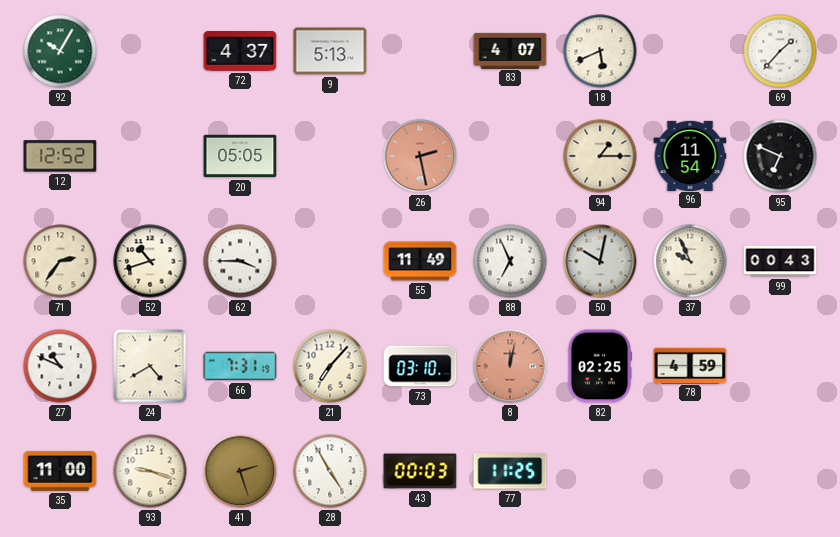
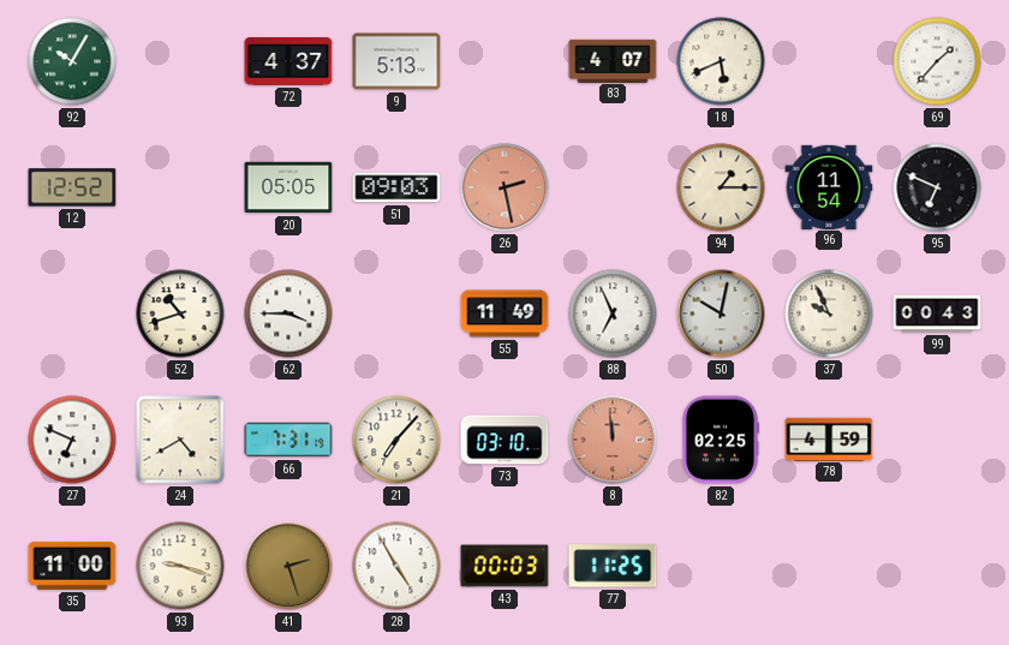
51: none -> 09:03
71: 2:36 -> none
27: 10:49 -> 6:49
8: 12:02 -> 11:59
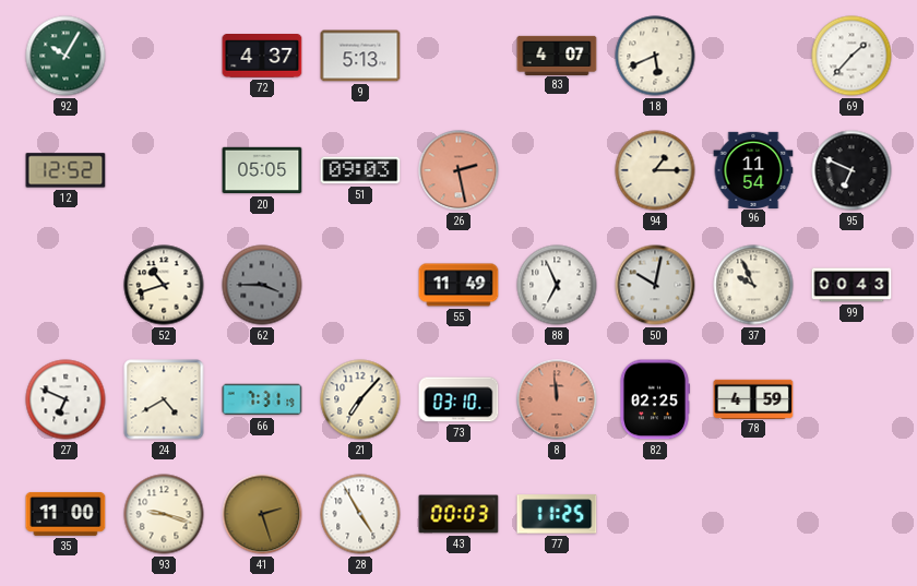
62 dial: white -> grey
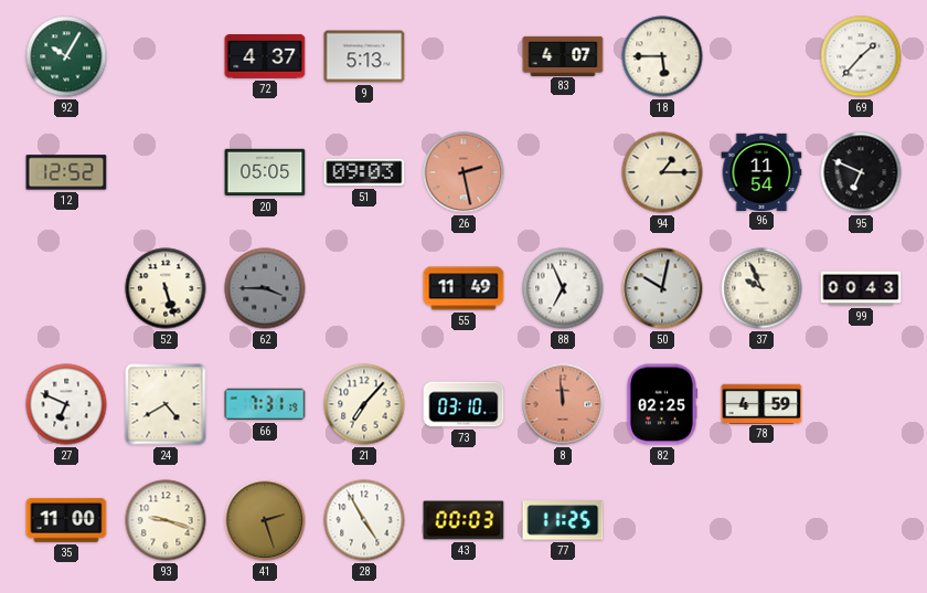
18: 5:41 -> 5:45
52: 10:42 -> 5:27
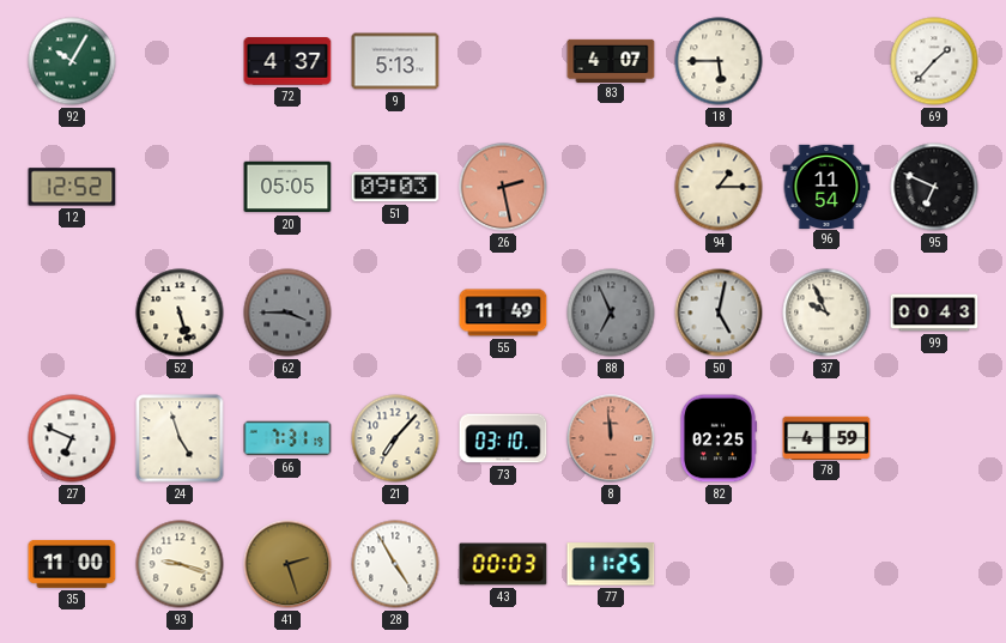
88 dial: white -> grey
50: 10:02 -> 5:02
24: 4:40 -> 4:57
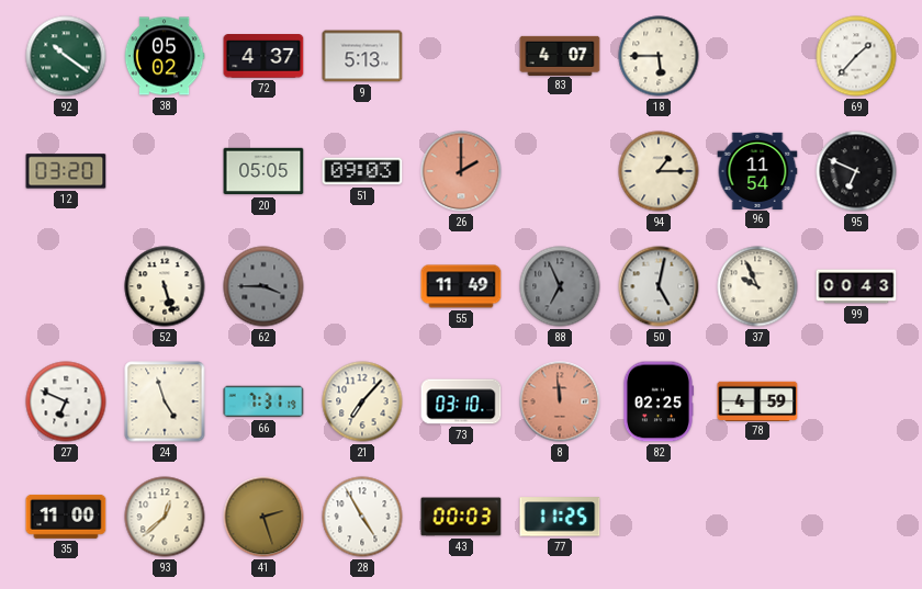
92: 10:05 -> 10:21
38: none -> 05:02
12: 12:52 -> 03:20
26: 2:28 -> 2:00
93: 9:18 -> 12:38
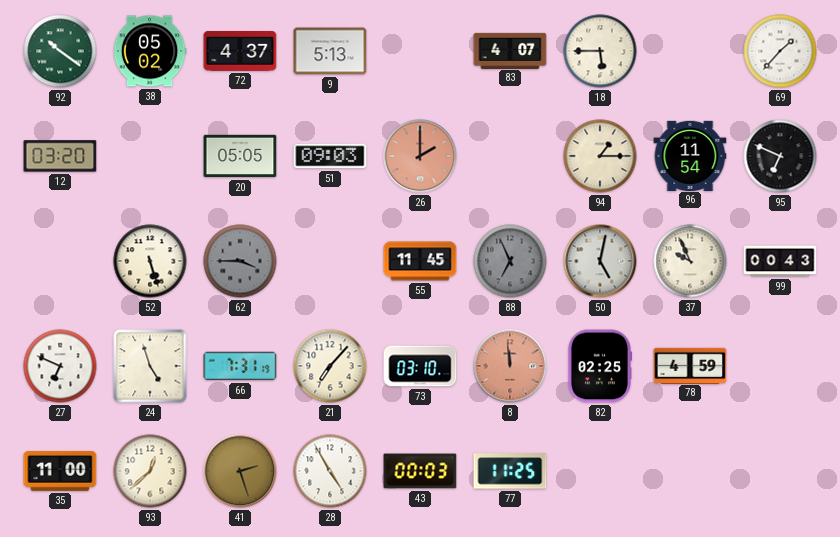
55: 11:49 -> 11:45
